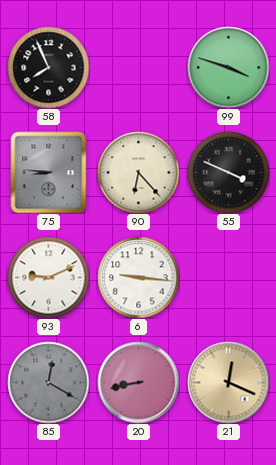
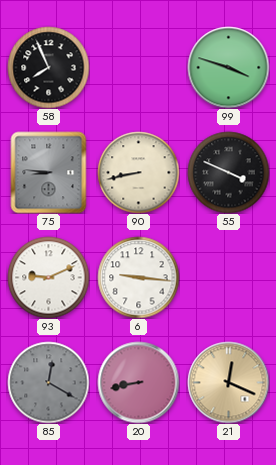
90: 6:23 -> 8:43
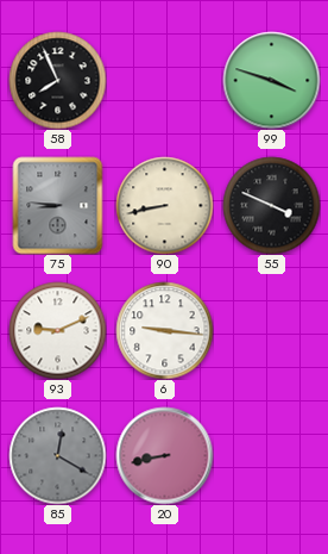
21: 12:19 -> none
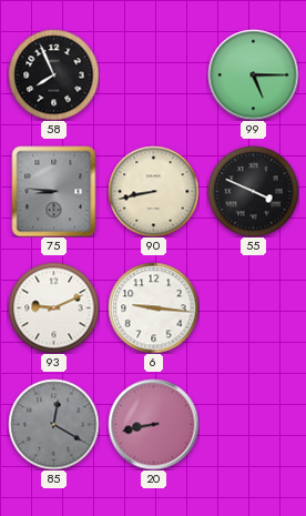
99: 3:48 -> 5:15
